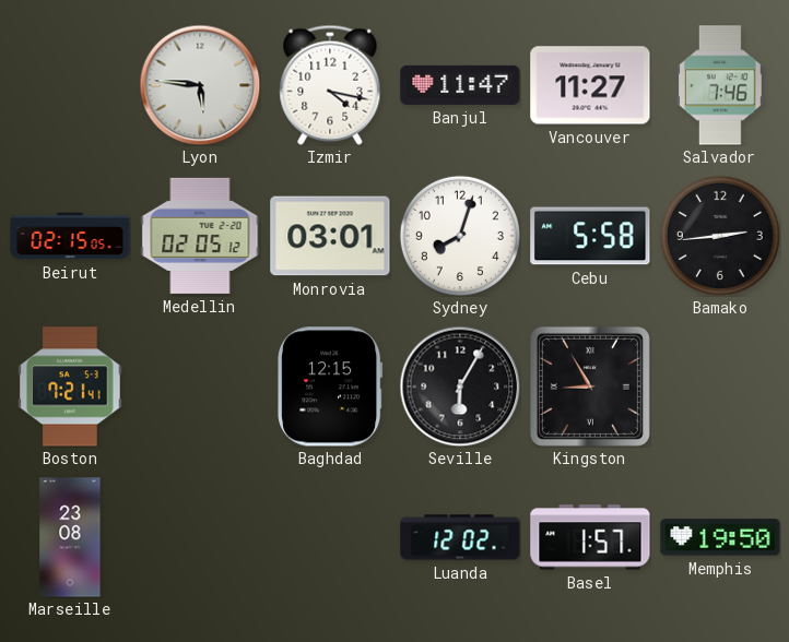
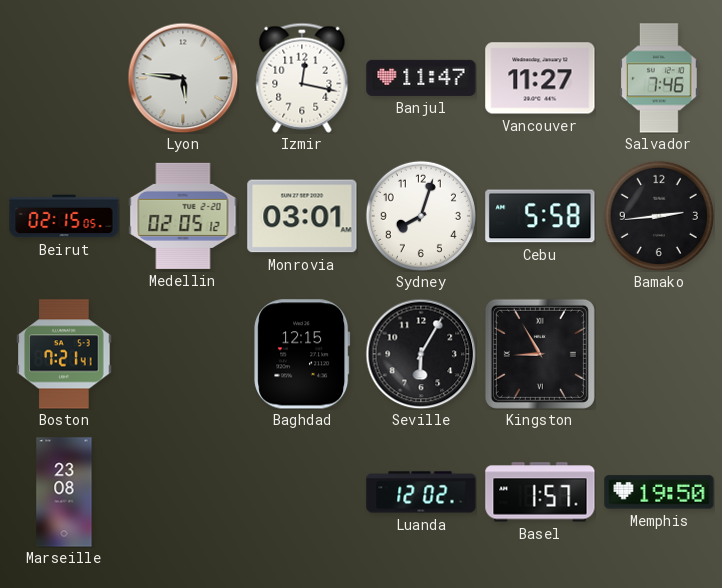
Izmir: 4:17 -> 12:17
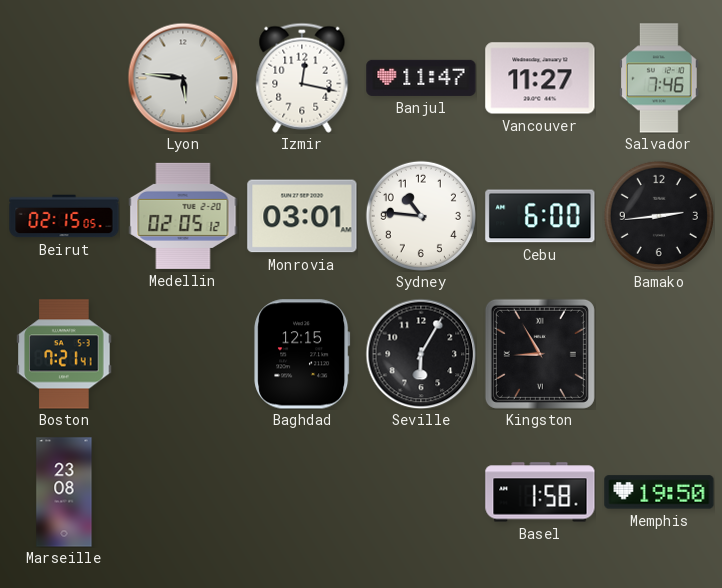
Sydney: 8:03 -> 10:46
Cebu: 5:58 -> 6:00
Luanda: 12:02 -> none
Basel: 1:57 -> 1:58
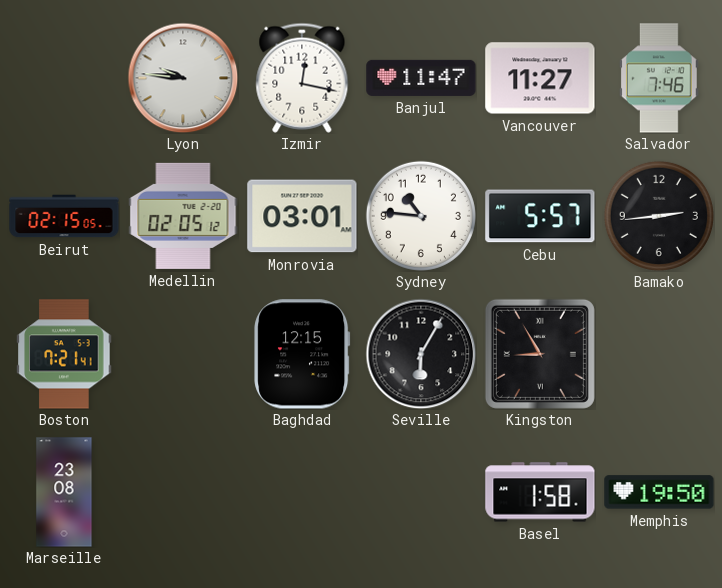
Lyon: 5:46 -> 9:46
Cebu: 6:00 -> 5:57
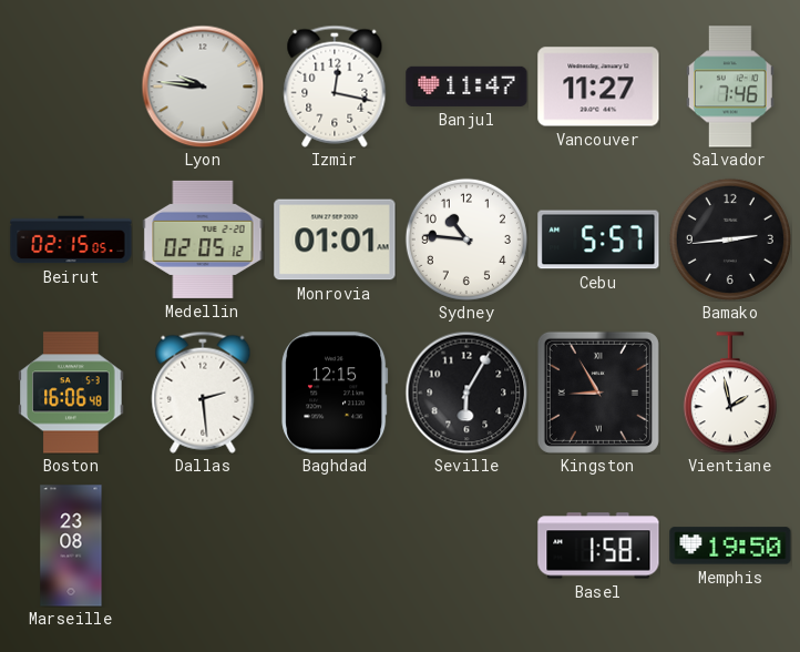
Monrovia: 03:01 -> 01:01
Boston: 7:21 -> 16:06
Dallas: none -> 2:29
Vientiane: none -> 1:58
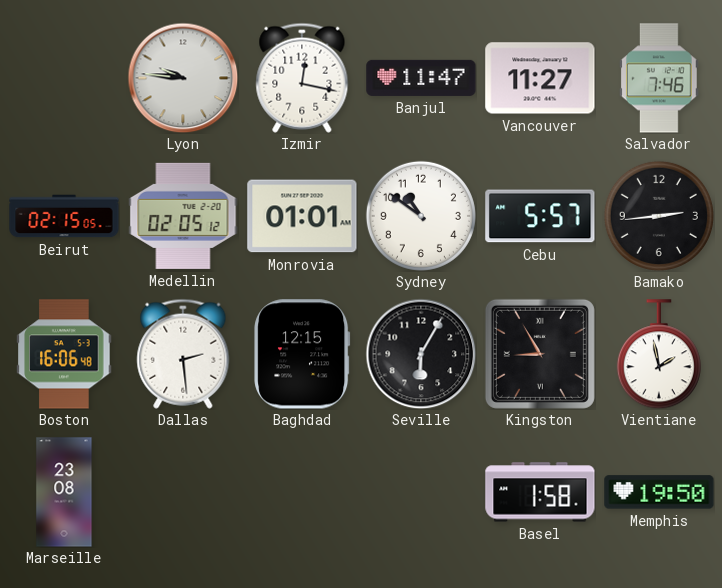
Sydney: 10:46 -> 10:51
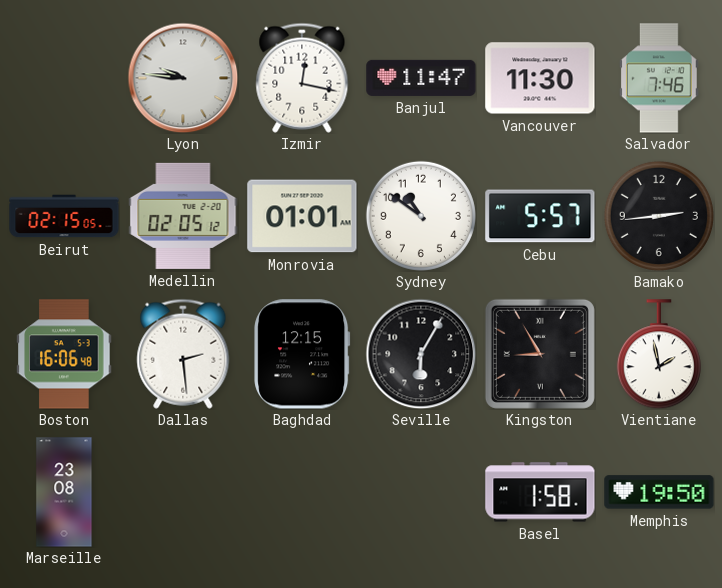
Vancouver: 11:27 -> 11:30
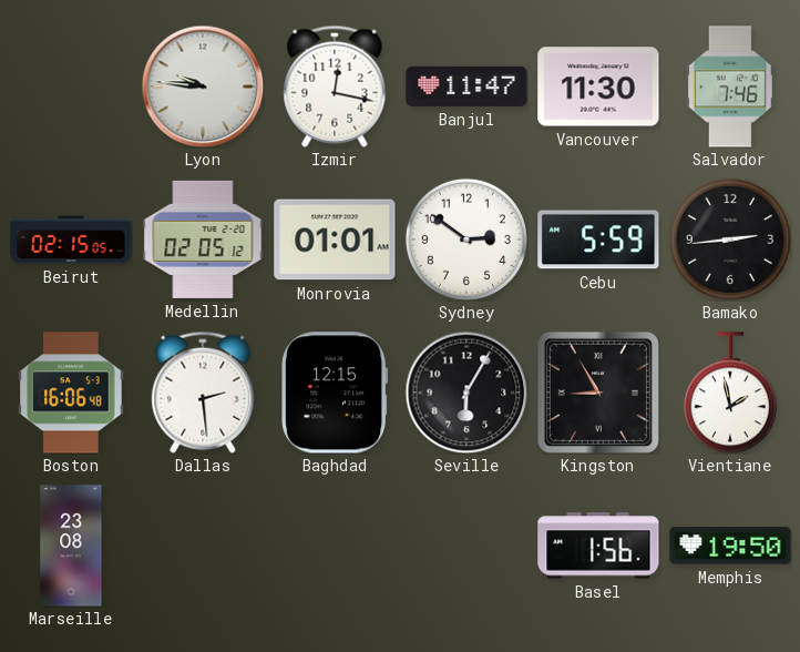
Sydney: 10:51 -> 2:51
Cebu: 5:57 -> 5:59
Basel: 1:58 -> 1:56
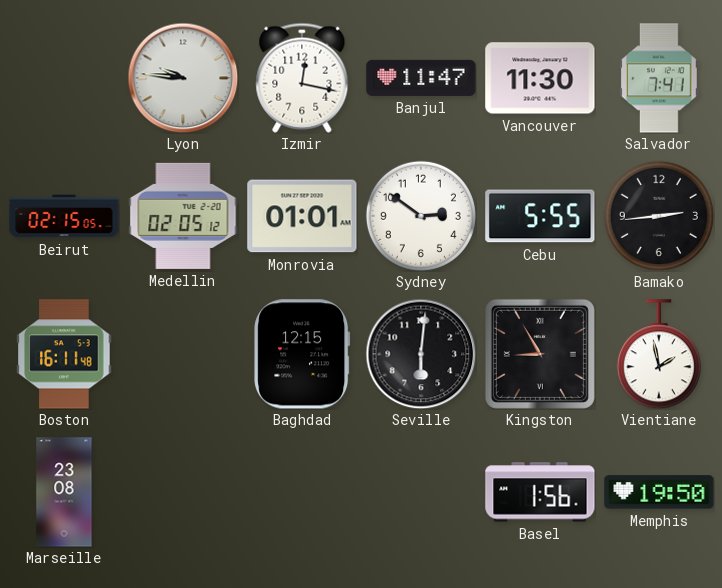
Salvador: 7:46 -> 7:41
Cebu: 5:59 -> 5:55
Boston: 16:06 -> 16:11
Dallas: 2:29 -> none
Seville: 6:05 -> 6:01
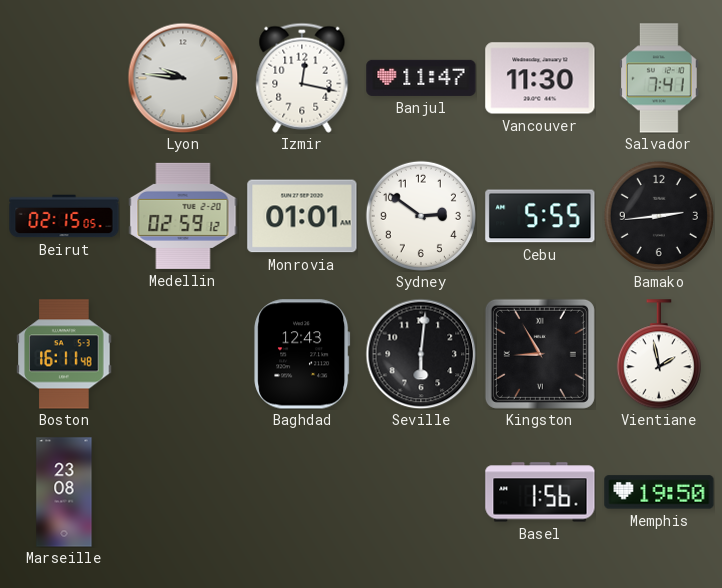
Medellin: 02:05 -> 02:59
Baghdad: 12:15 -> 12:43
